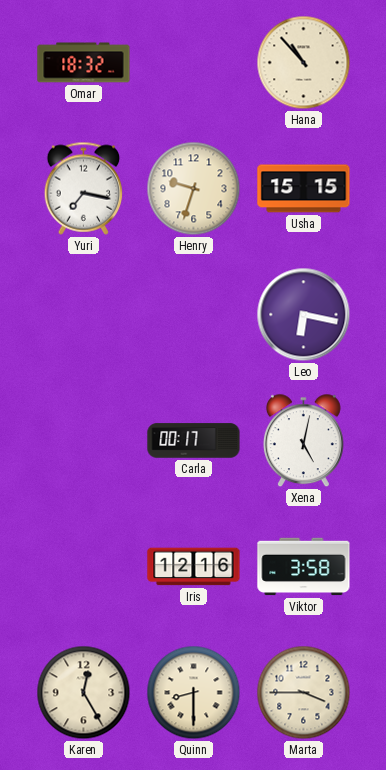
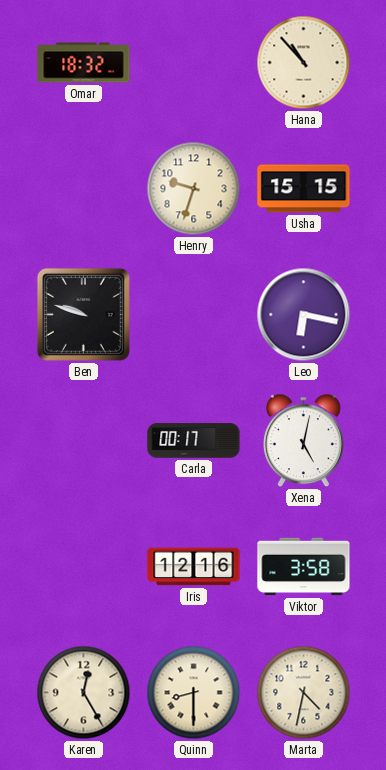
Yuri: 7:17 -> none
Ben: none -> 9:48
Marta: 3:45 -> 4:32
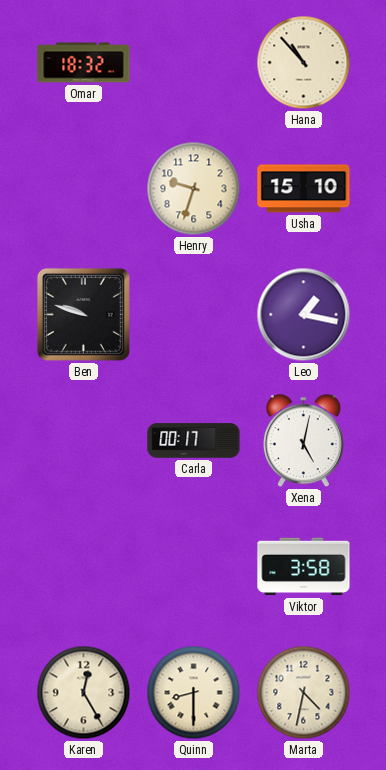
Usha: 15:15 -> 15:10
Leo: 6:17 -> 1:17
Iris: 12:16 -> none
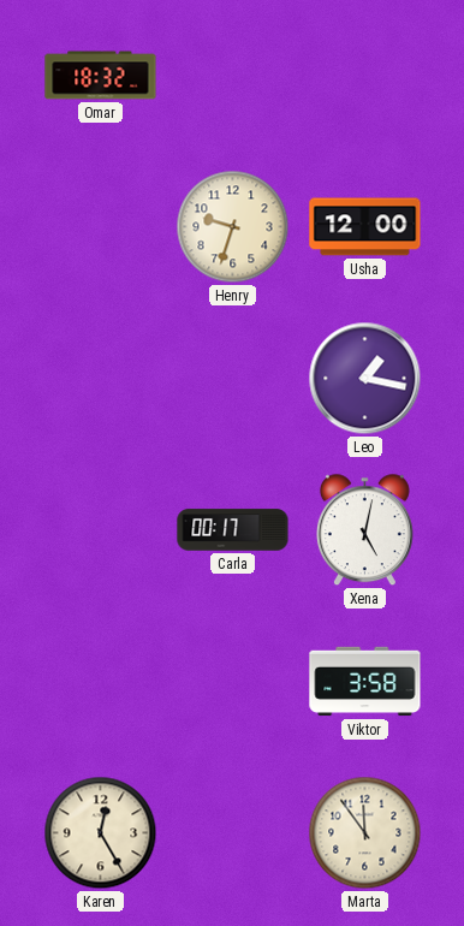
Hana: 10:53 -> none
Usha: 15:10 -> 12:00
Ben: 9:48 -> none
Quinn: 8:30 -> none
Marta: 4:32 -> 11:54
